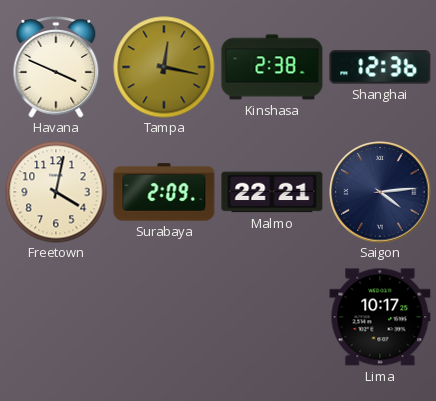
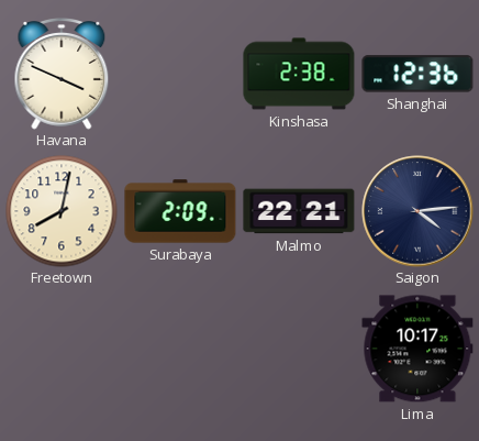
Tampa: 12:17 -> none
Freetown: 4:02 -> 8:02
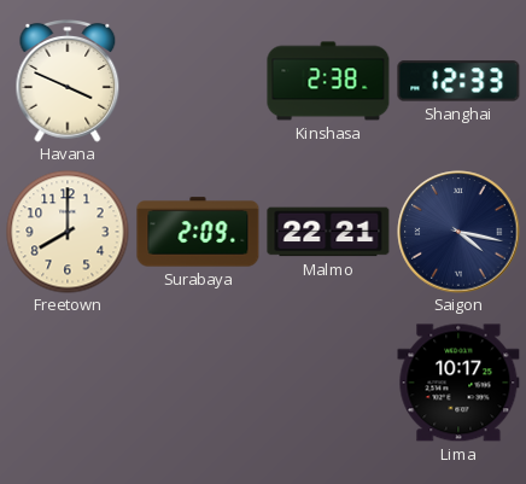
Shanghai: 12:36 -> 12:33
Freetown: 8:02 -> 8:00
Saigon: 4:14 -> 4:17
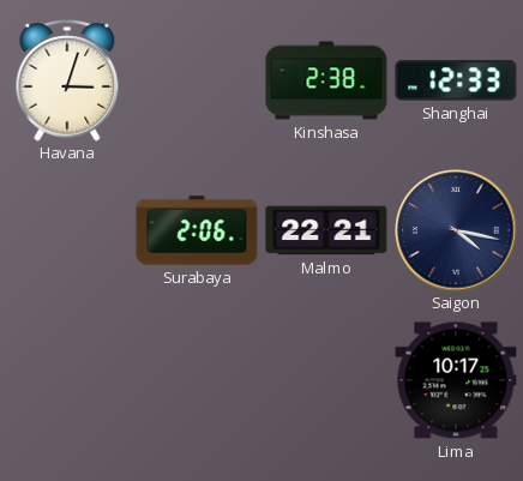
Havana: 3:49 -> 3:03
Freetown: 8:00 -> none
Surabaya: 2:09 -> 2:06
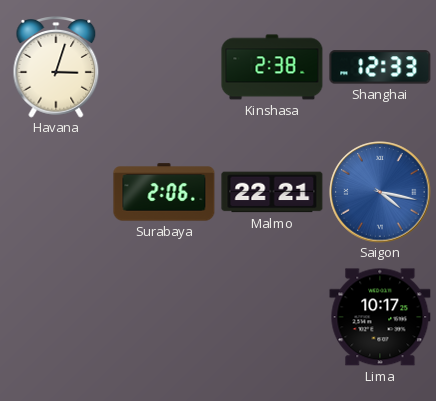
Saigon dial: navy -> blue
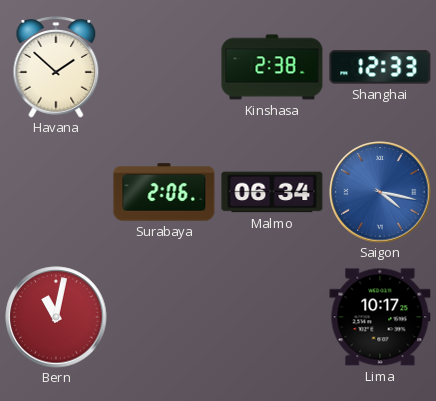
Havana: 3:03 -> 1:52
Malmo: 22:21 -> 06:34
Bern: none -> 11:02
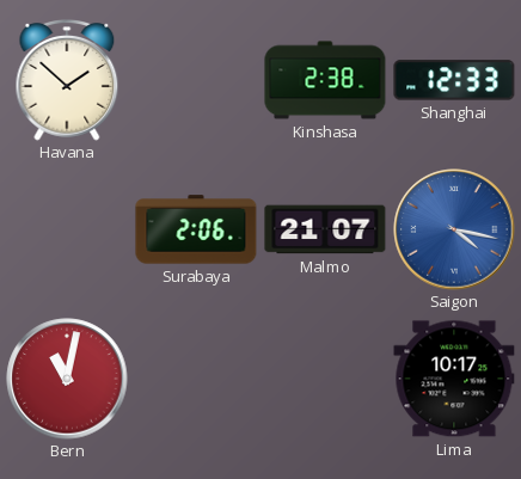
Malmo: 06:34 -> 21:07
